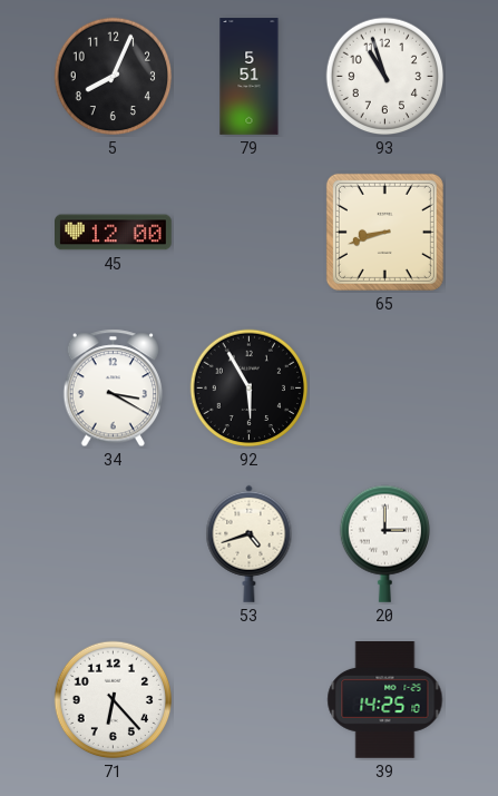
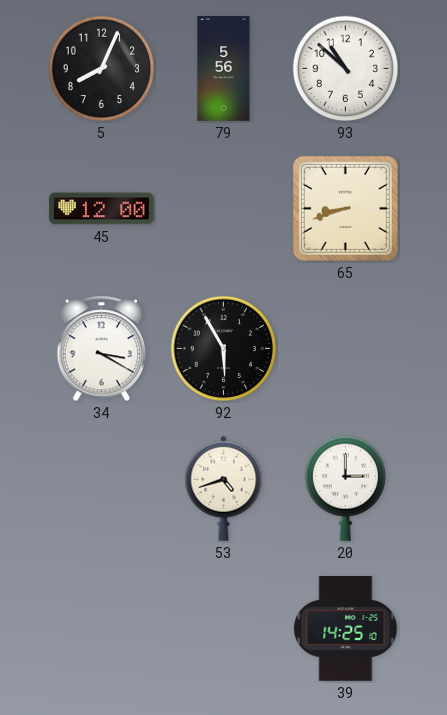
79: 5:51 -> 5:56
93: 10:57 -> 10:52
71: 6:23 -> none
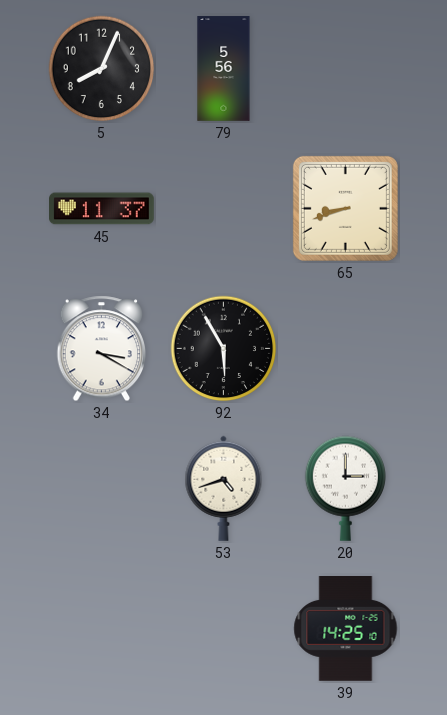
93: 10:52 -> none
45: 12:00 -> 11:37
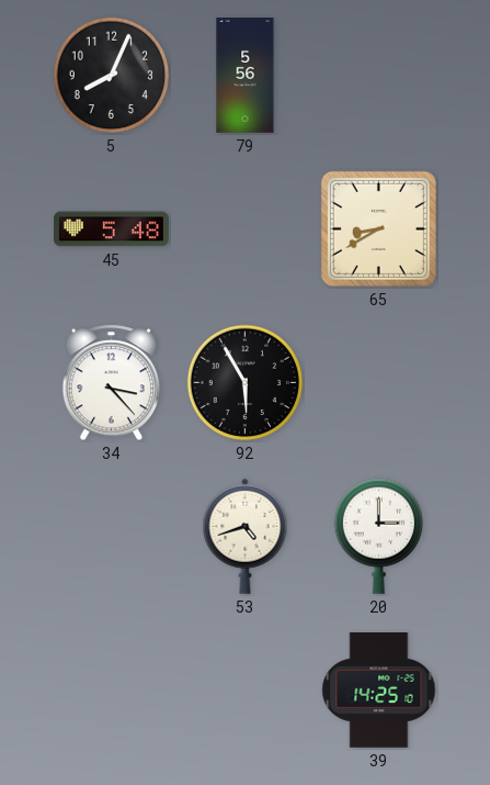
45: 11:37 -> 5:48
65: 8:42 -> 8:40
34: 3:20 -> 3:23
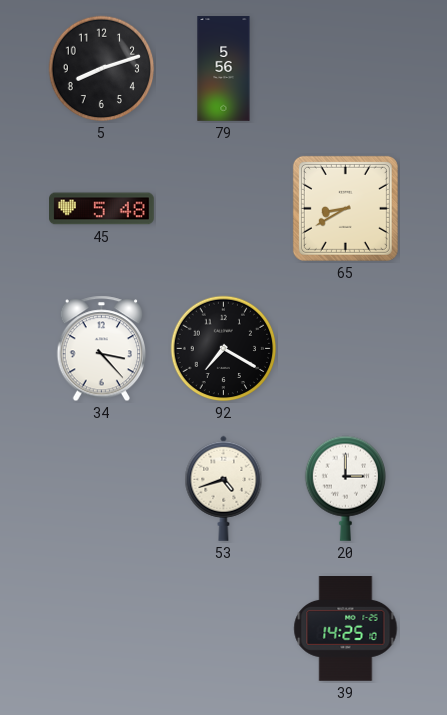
5: 8:04 -> 8:12
92: 5:55 -> 7:20
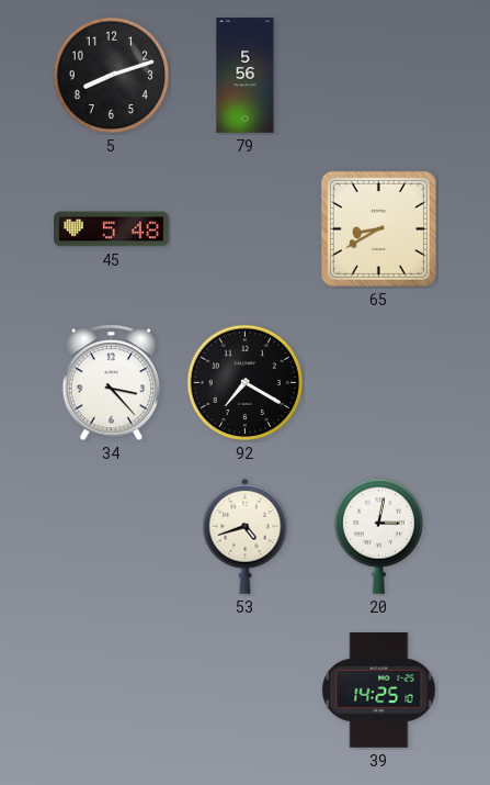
20: 3:00 -> 3:02
